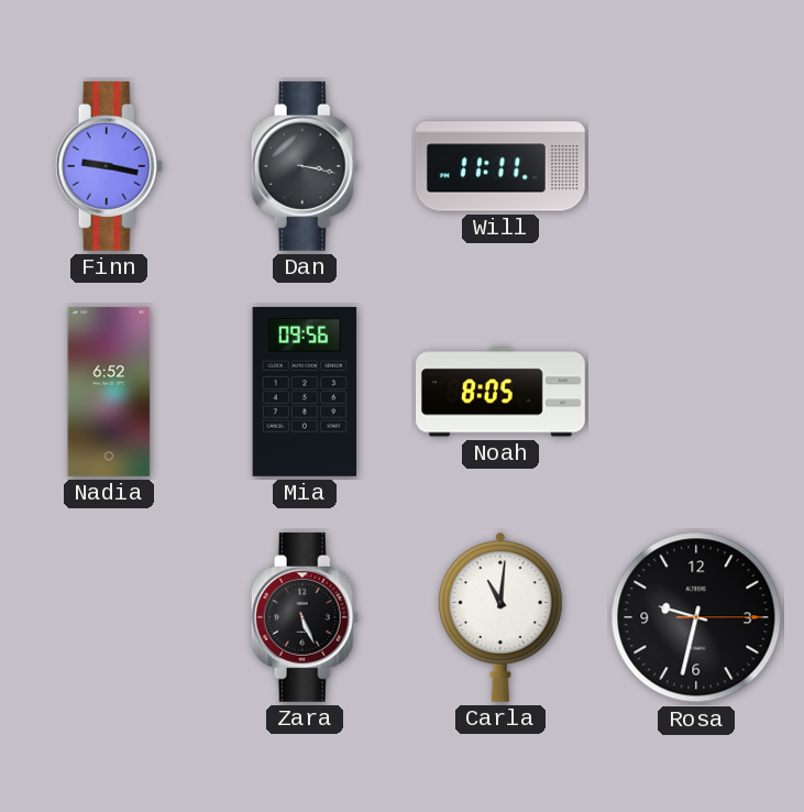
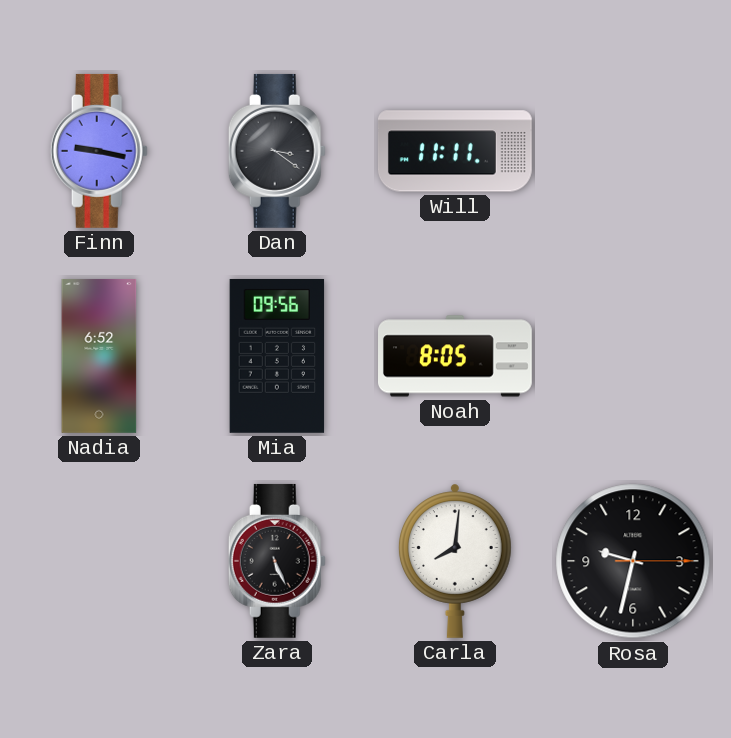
Dan: 3:17 -> 3:21
Carla: 11:01 -> 8:01
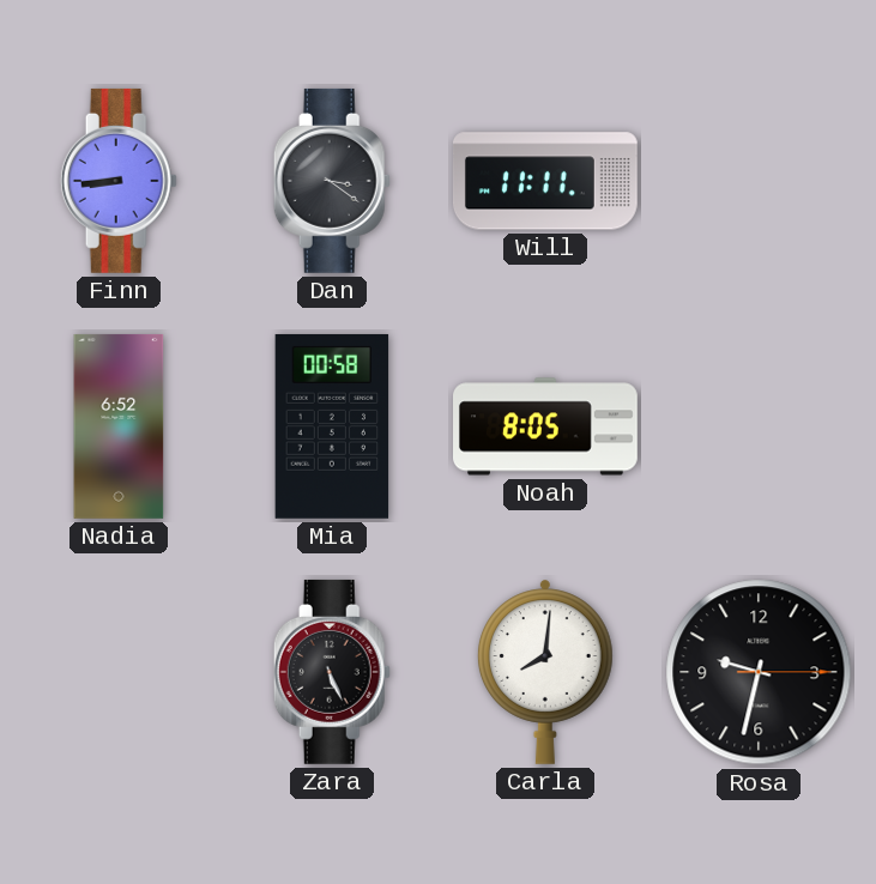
Finn: 9:17 -> 8:44
Mia: 09:56 -> 00:58
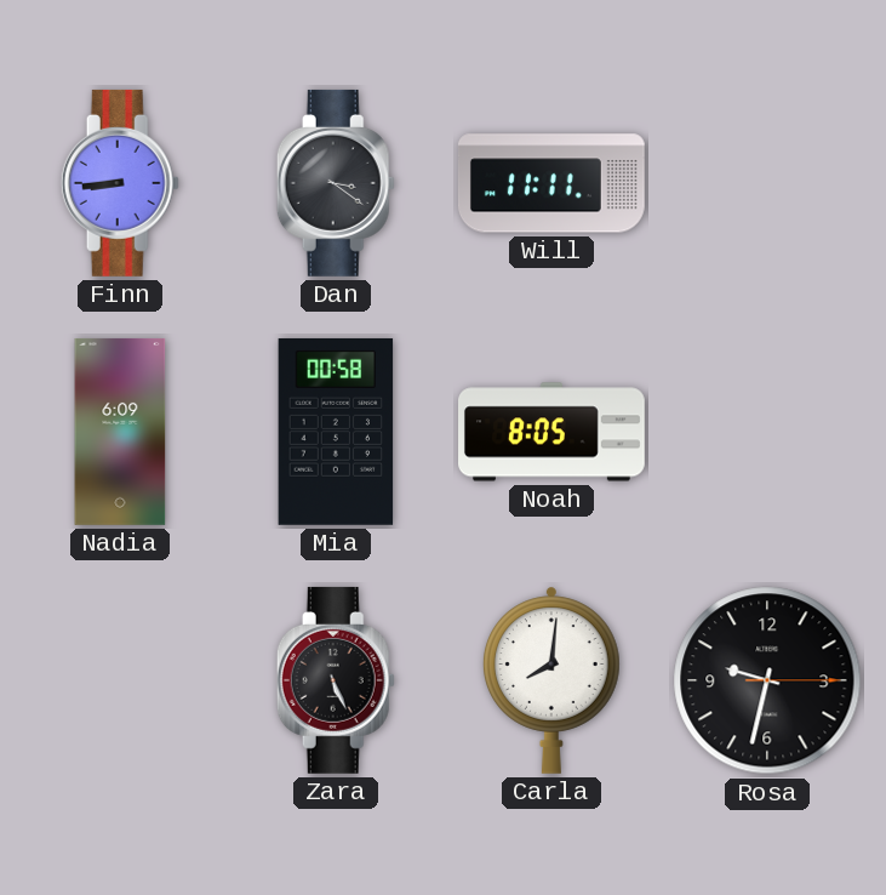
Nadia: 6:52 -> 6:09
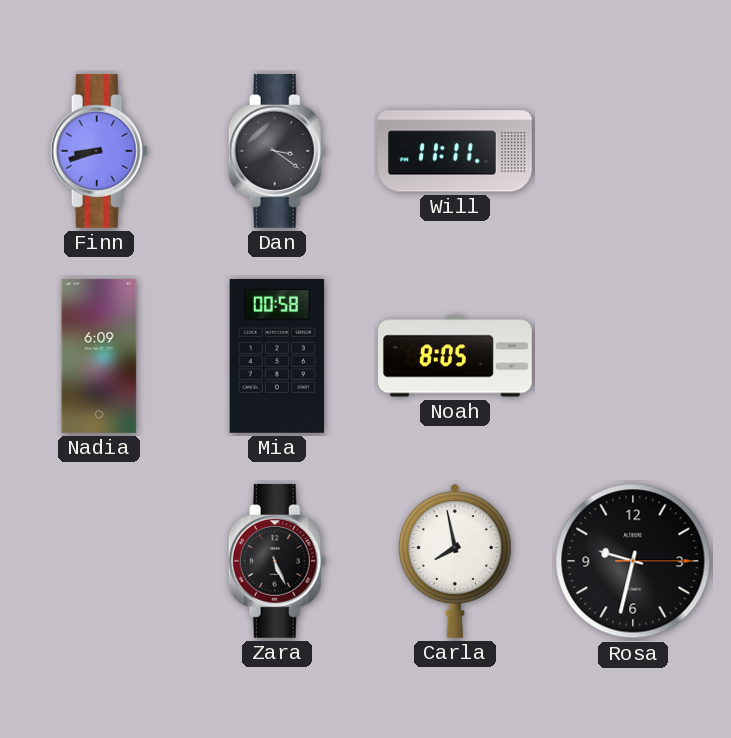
Finn: 8:44 -> 8:42
Carla: 8:01 -> 7:58
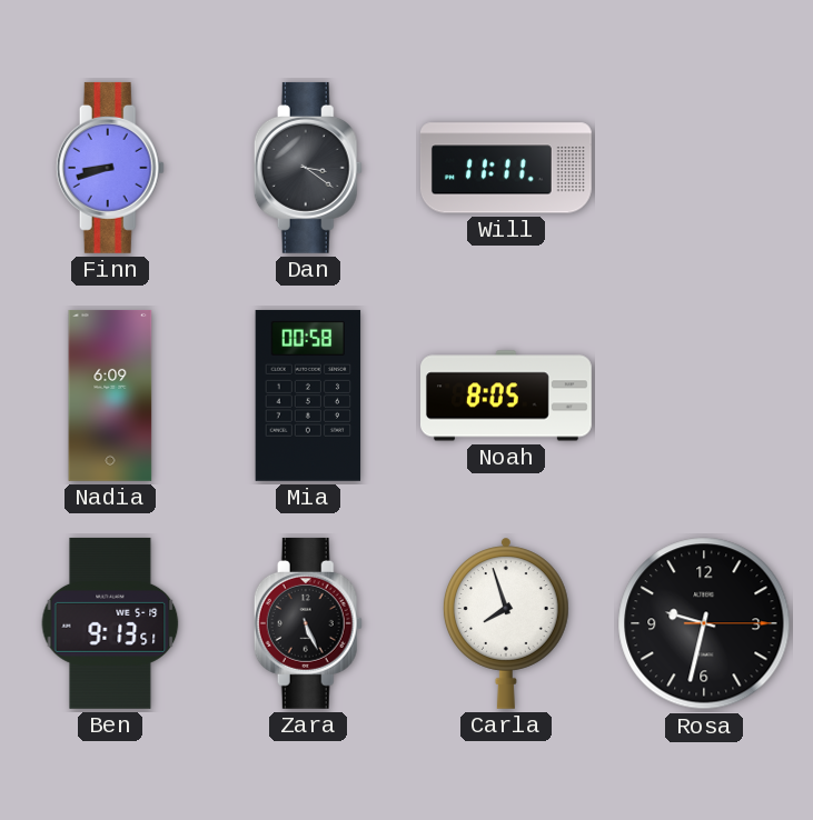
Ben: none -> 9:13
Carla: 7:58 -> 7:57
